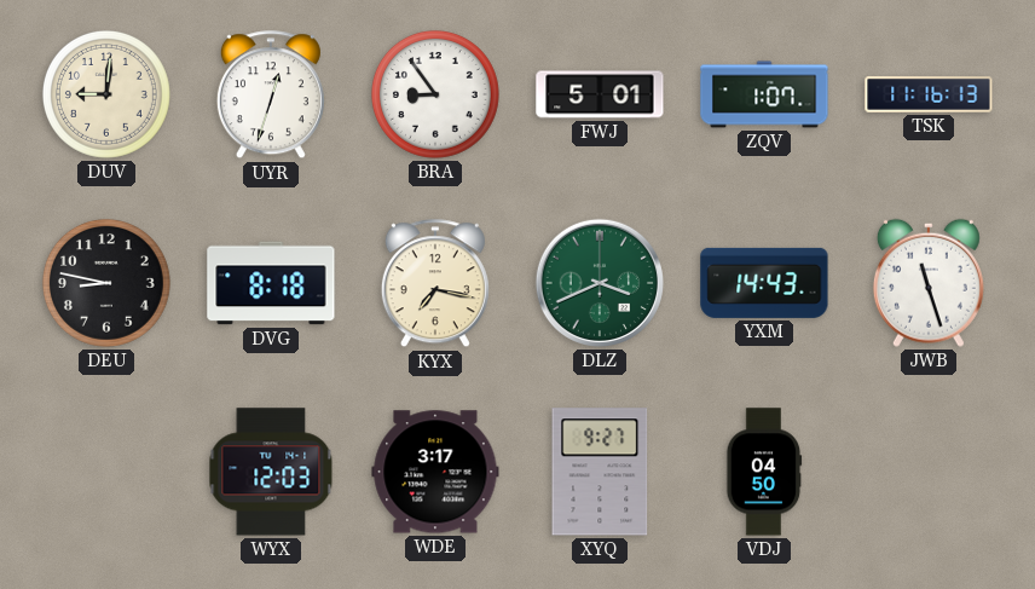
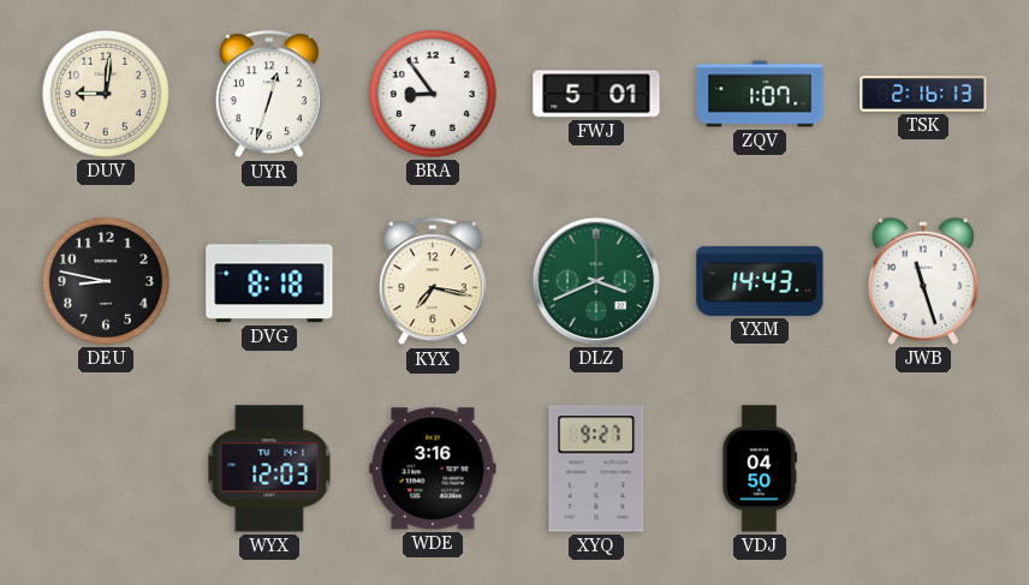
TSK: 11:16 -> 2:16
WDE: 3:17 -> 3:16
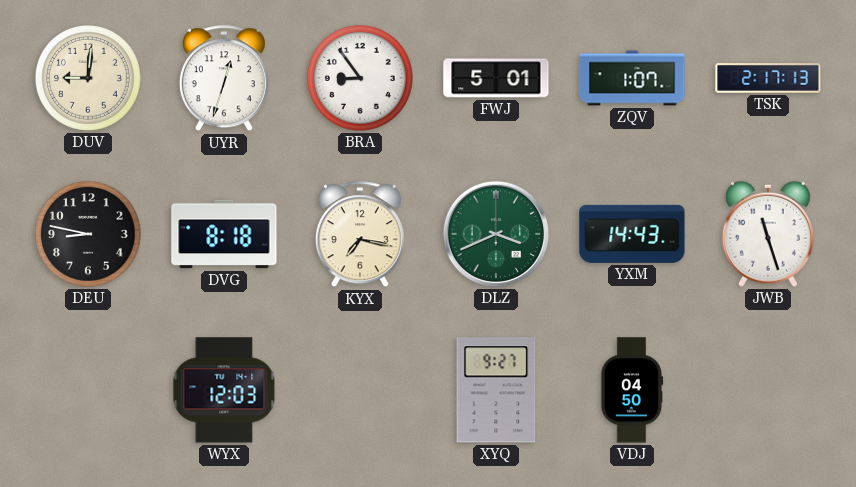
TSK: 2:16 -> 2:17
WDE: 3:16 -> none
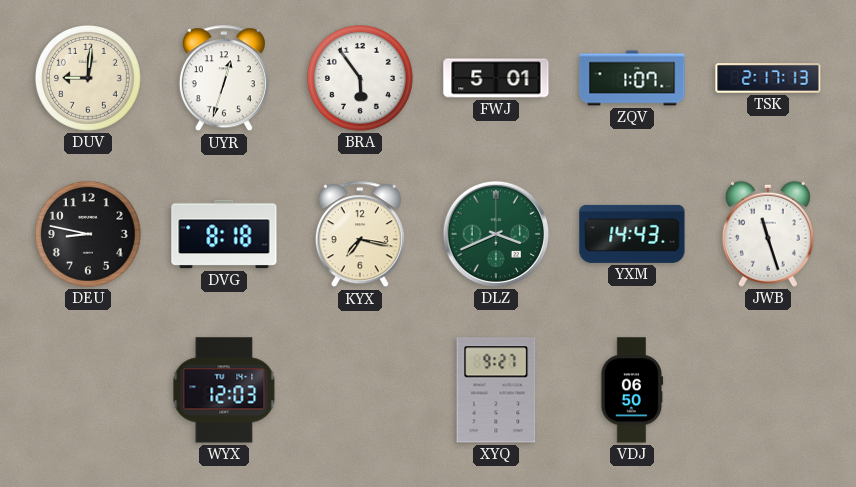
BRA: 8:54 -> 5:54
VDJ: 04:50 -> 06:50
